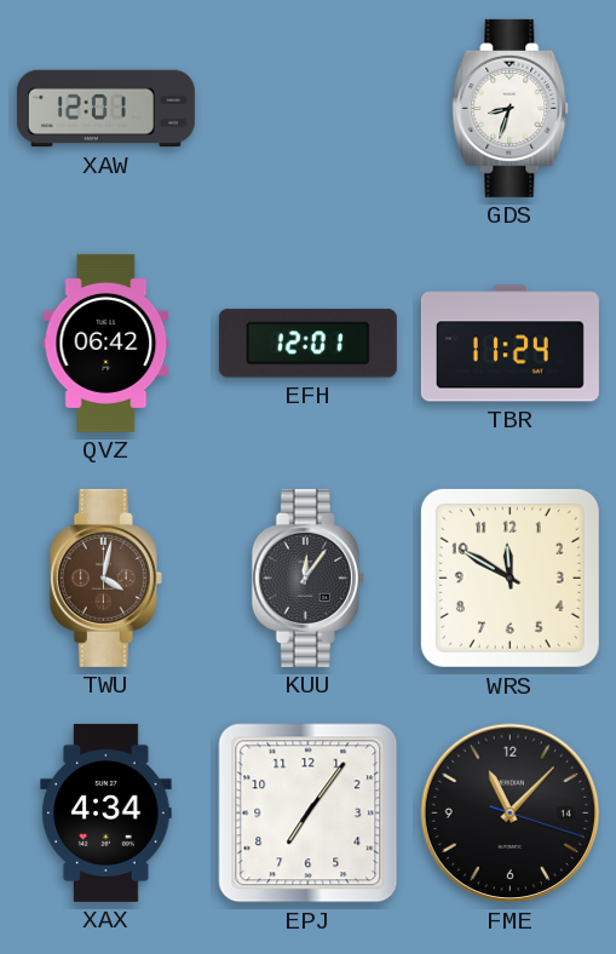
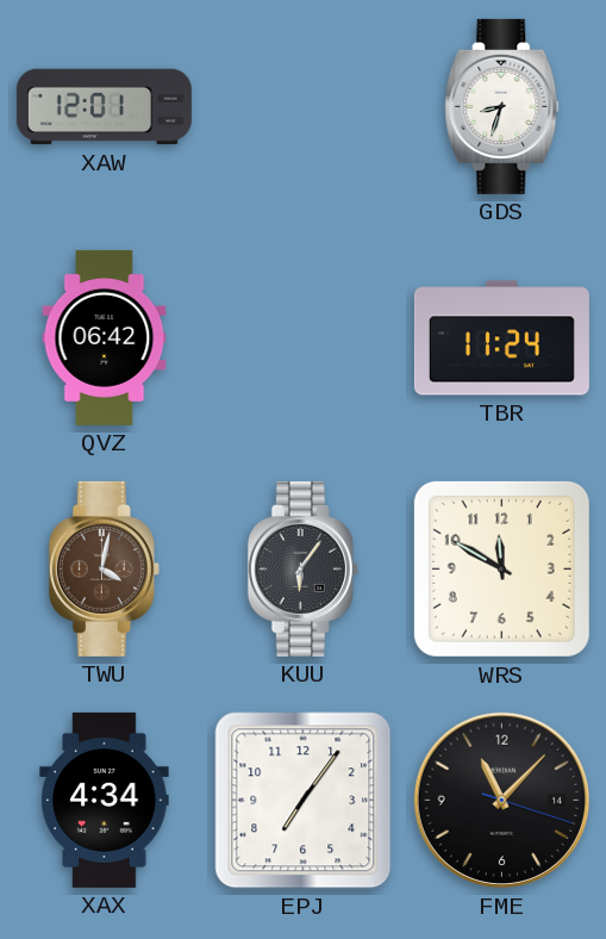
EFH: 12:01 -> none
KUU: 12:06 -> 6:06
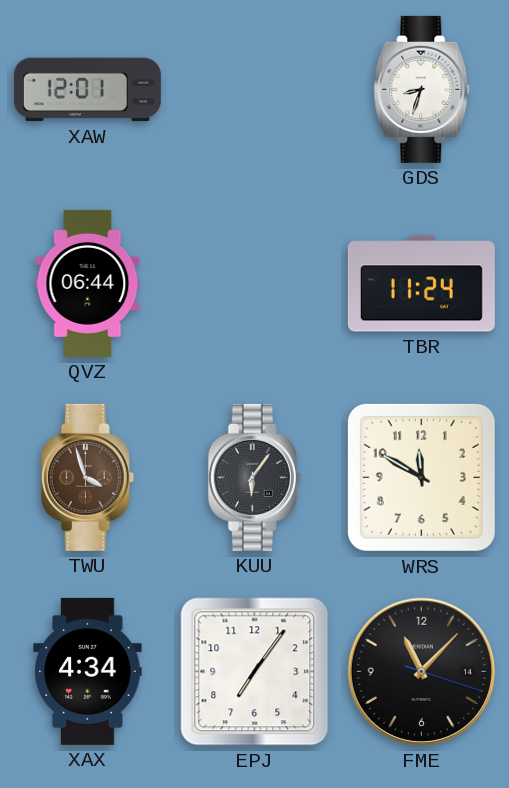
QVZ: 06:42 -> 06:44
TWU: 4:02 -> 3:57
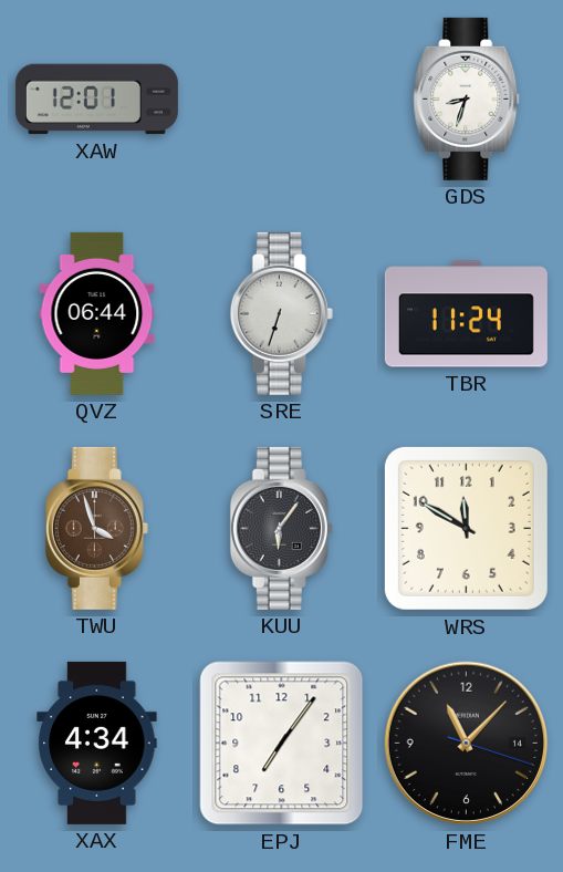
SRE: none -> 6:33
